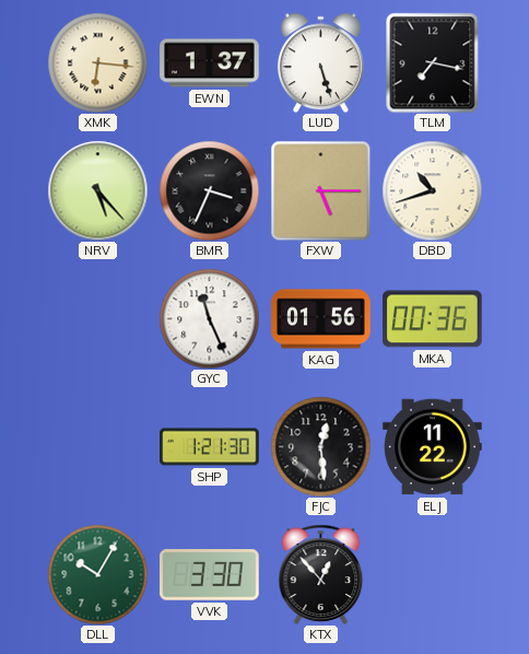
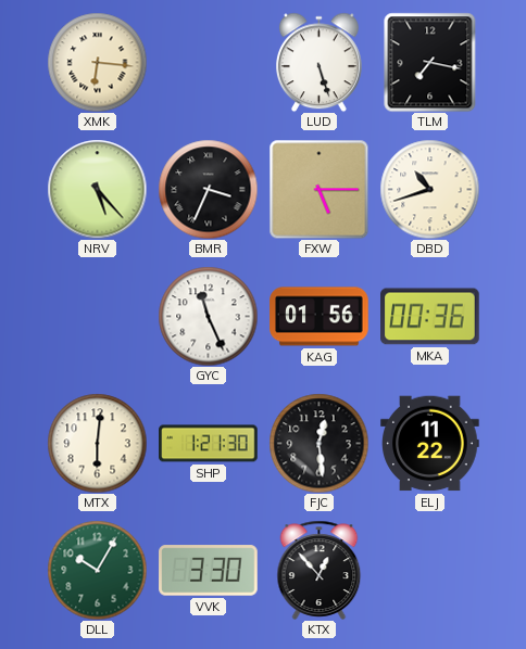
EWN: 1:37 -> none
MTX: none -> 6:01
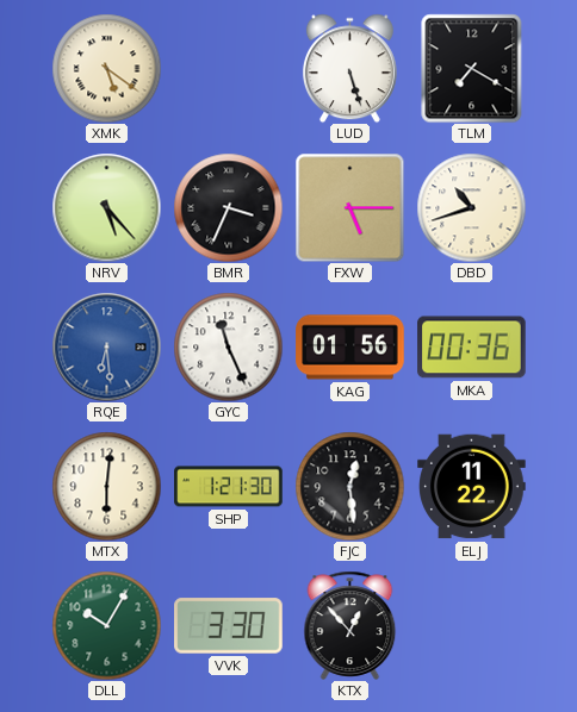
XMK: 6:16 -> 5:21
TLM: 7:17 -> 7:20
RQE: none -> 6:29
